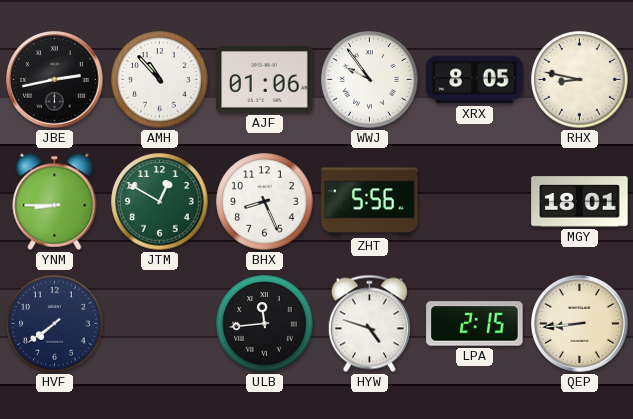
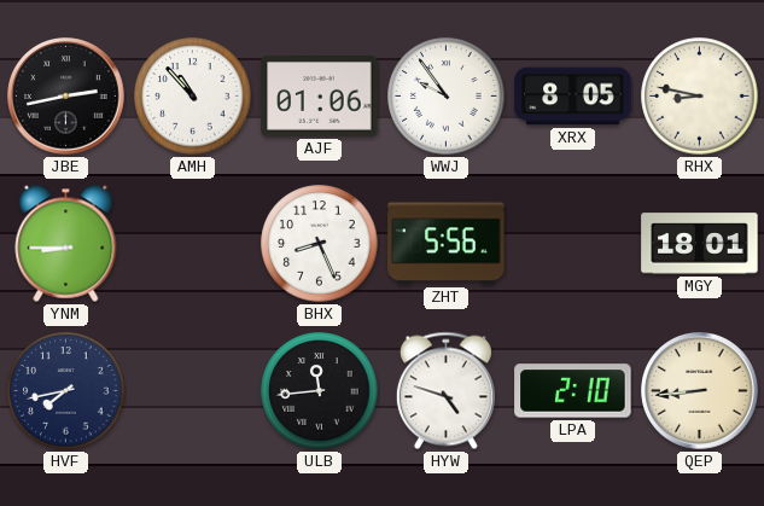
JTM: 12:50 -> none
HVF: 7:39 -> 7:43
LPA: 2:15 -> 2:10
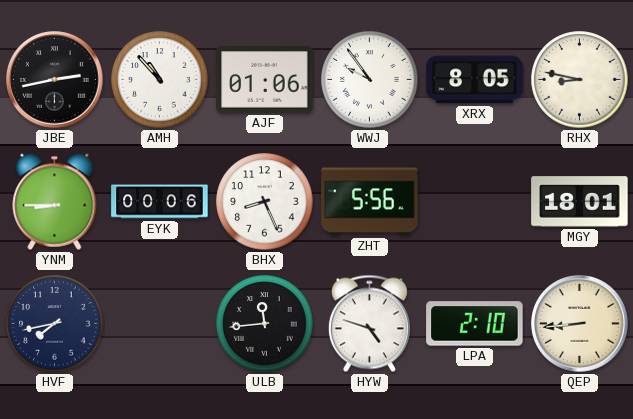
EYK: none -> 00:06
